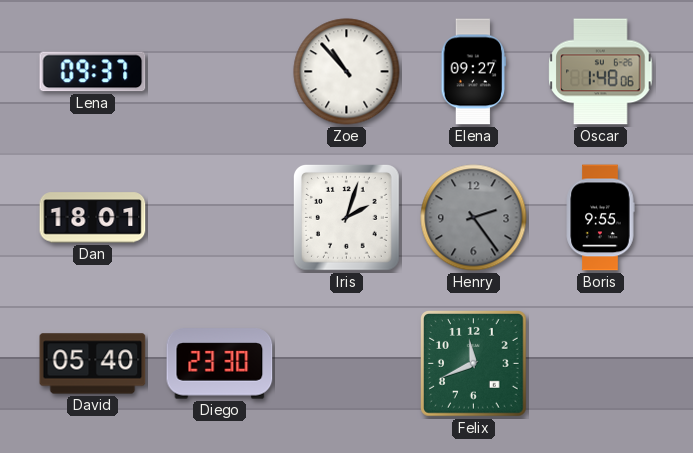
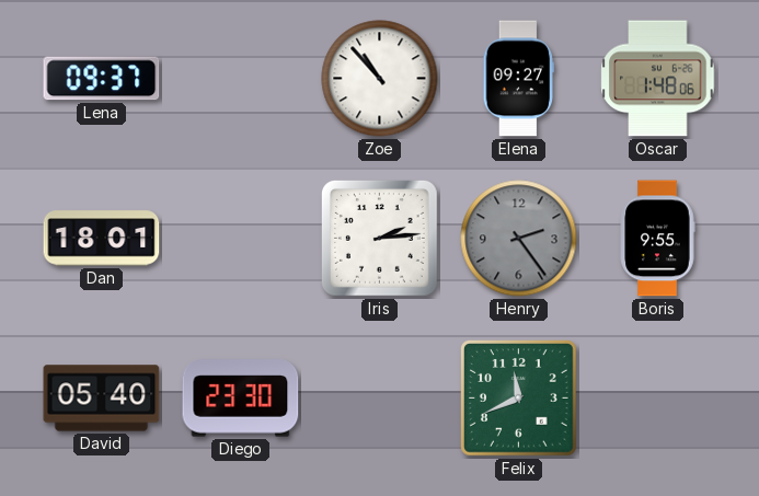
Iris: 2:03 -> 2:14
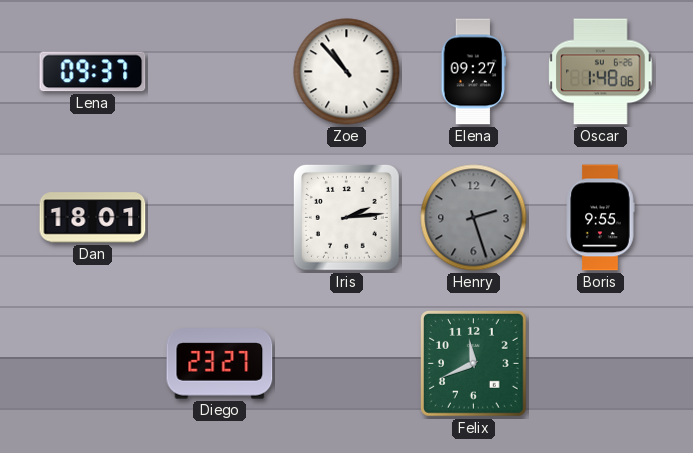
Henry: 2:24 -> 2:27
David: 05:40 -> none
Diego: 23:30 -> 23:27
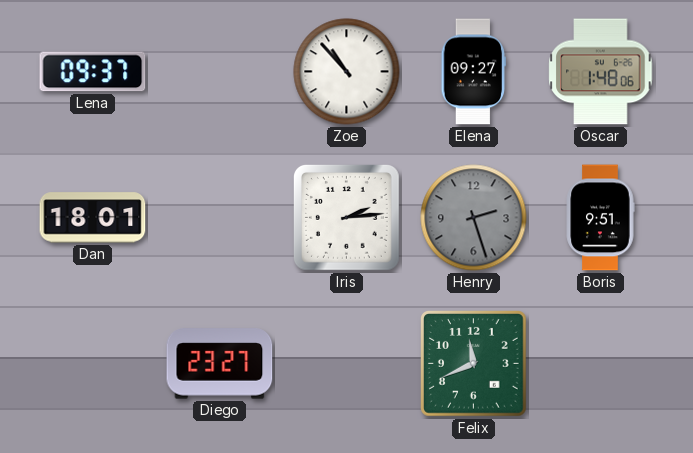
Boris: 9:55 -> 9:51
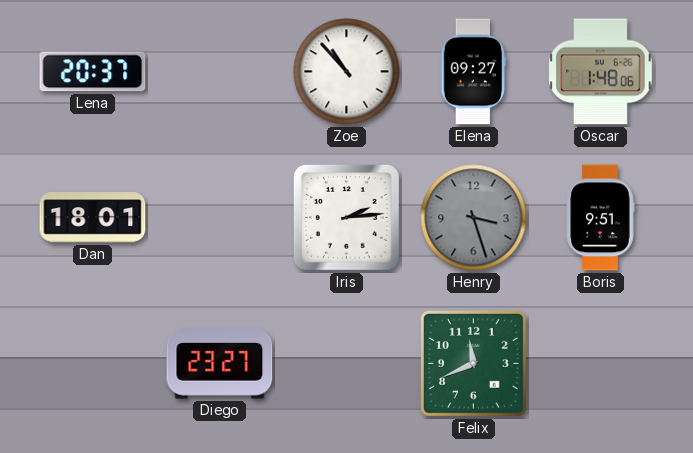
Lena: 09:37 -> 20:37
Henry: 2:27 -> 3:27
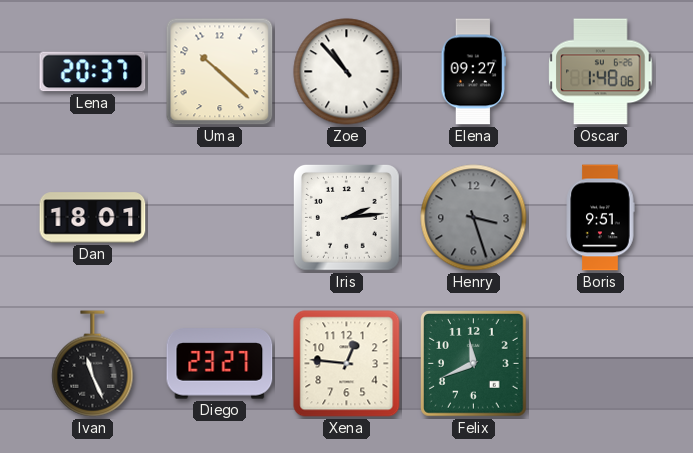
Uma: none -> 10:22
Ivan: none -> 11:26
Xena: none -> 12:46
